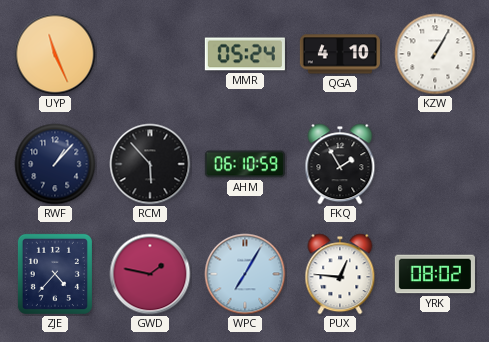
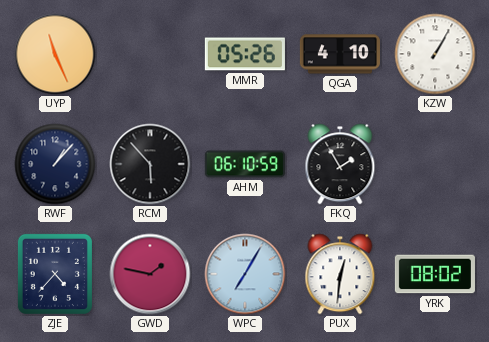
MMR: 05:24 -> 05:26
PUX: 12:46 -> 12:31
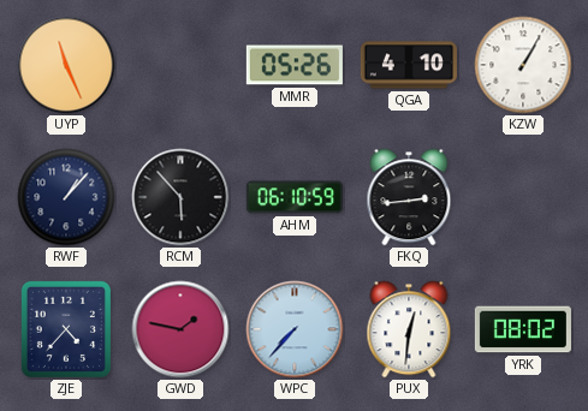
FKQ: 1:55 -> 2:44
WPC: 7:05 -> 7:37
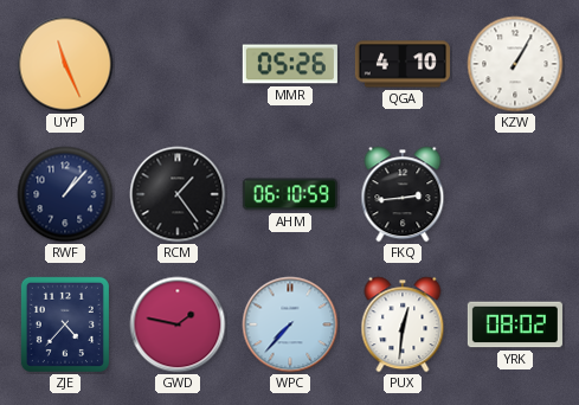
RCM: 5:53 -> 1:24
